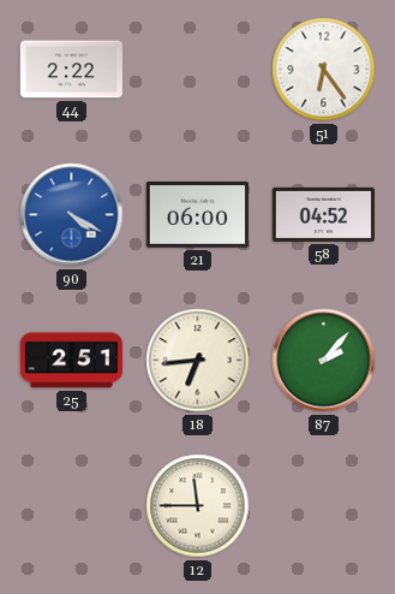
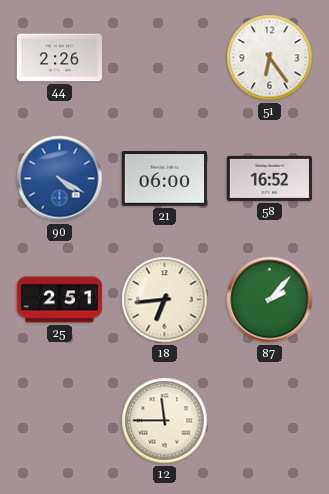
44: 2:22 -> 2:26
58: 04:52 -> 16:52
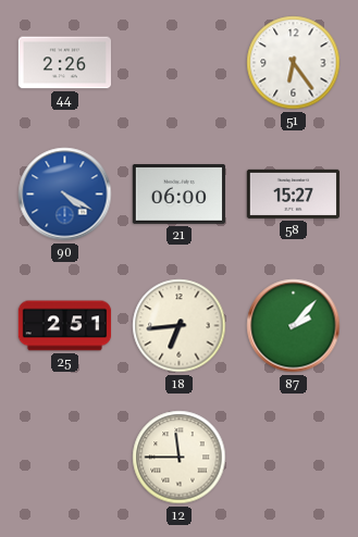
58: 16:52 -> 15:27
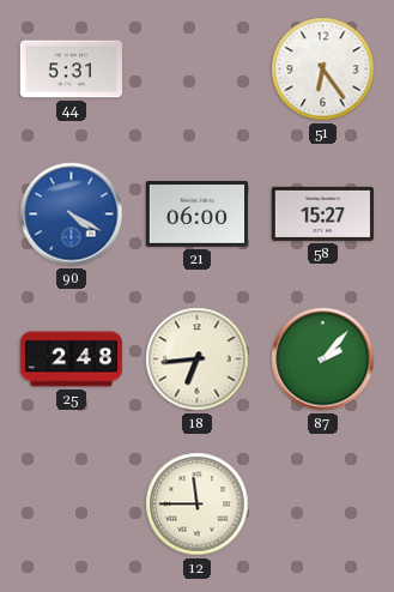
44: 2:26 -> 5:31
25: 2:51 -> 2:48
